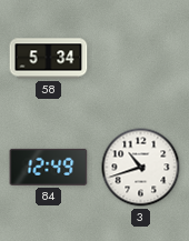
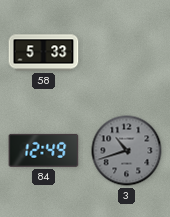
58: 5:34 -> 5:33
3 dial: white -> grey
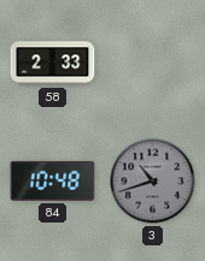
58: 5:33 -> 2:33
84: 12:49 -> 10:48
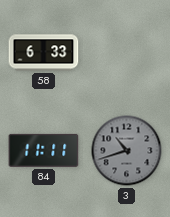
58: 2:33 -> 6:33
84: 10:48 -> 11:11
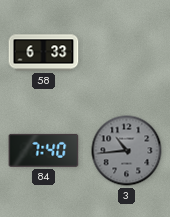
84: 11:11 -> 7:40
3: 10:42 -> 10:44
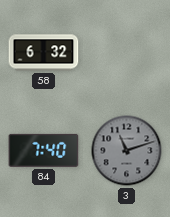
58: 6:33 -> 6:32
3: 10:44 -> 11:12
